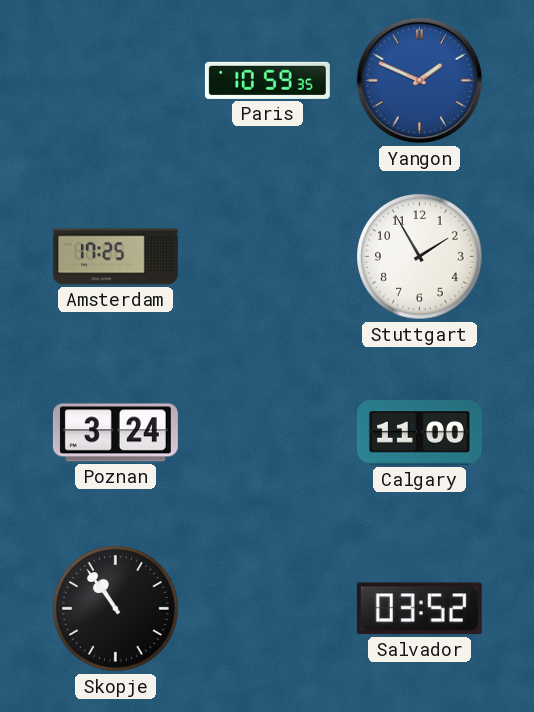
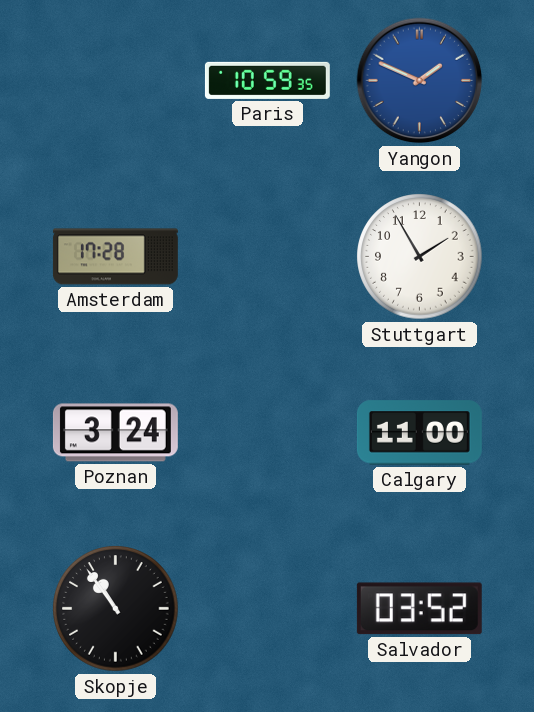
Amsterdam: 17:25 -> 17:28
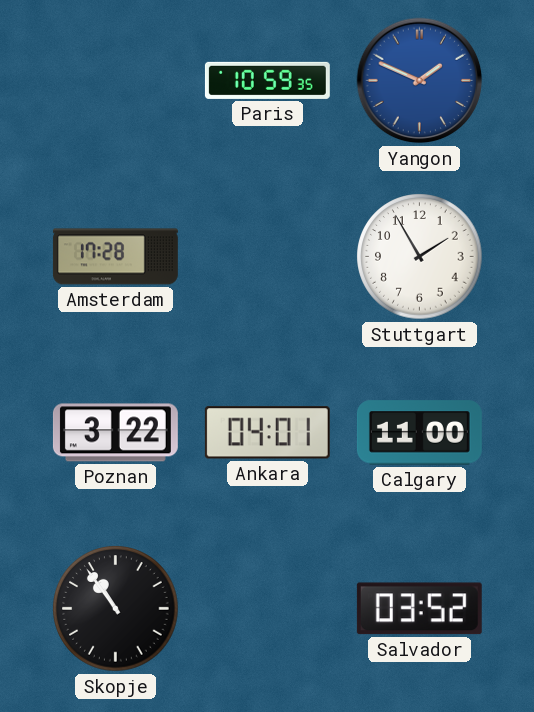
Poznan: 3:24 -> 3:22
Ankara: none -> 04:01
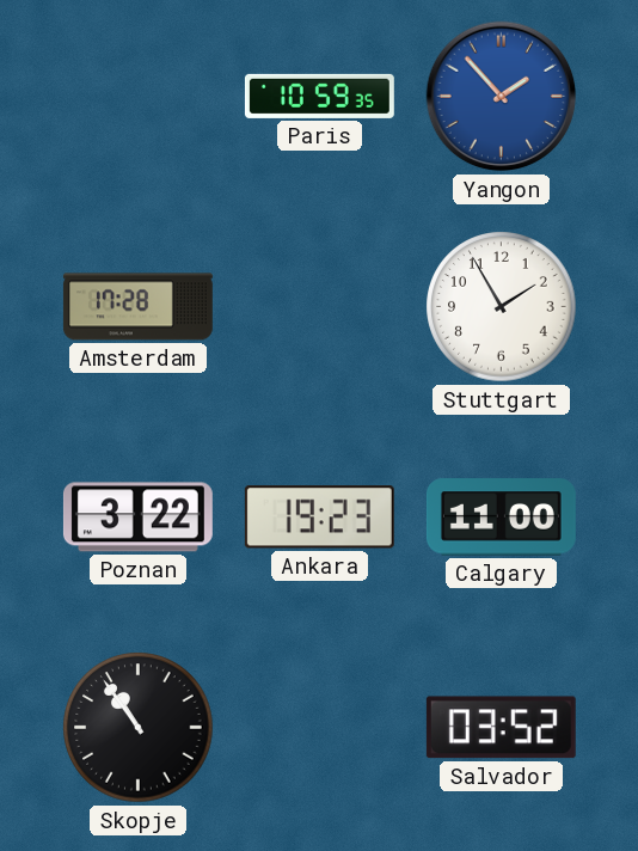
Yangon: 1:49 -> 1:53
Ankara: 04:01 -> 19:23
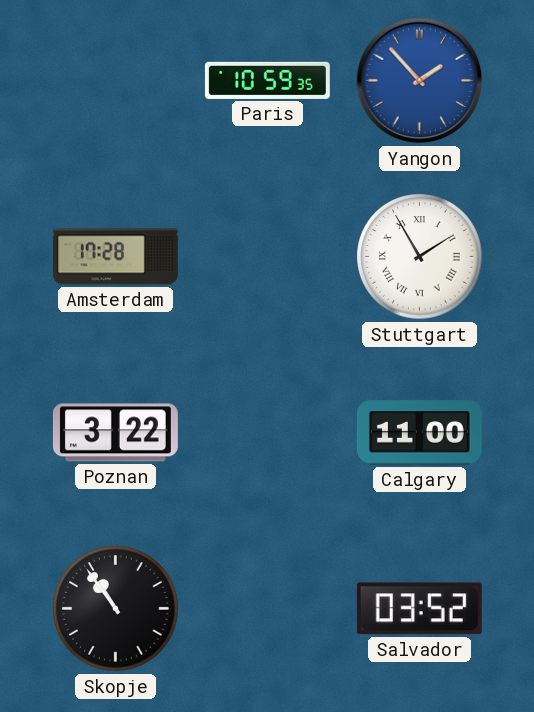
Stuttgart numerals: Arabic -> Roman
Ankara: 19:23 -> none
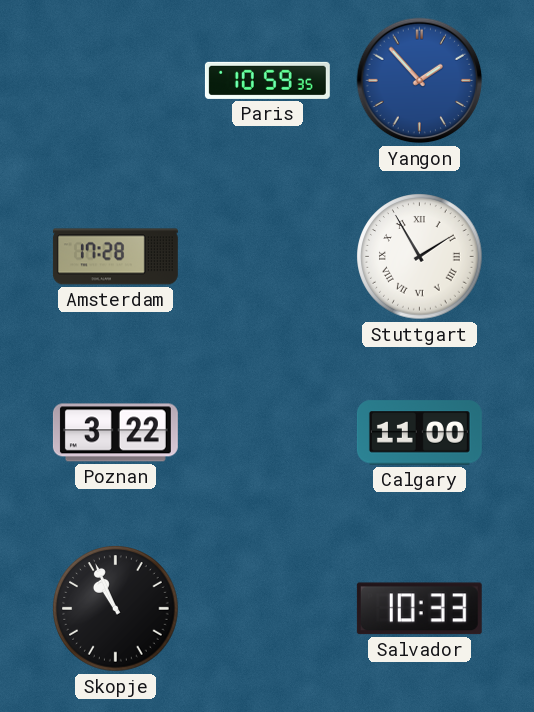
Skopje: 10:54 -> 10:56
Salvador: 03:52 -> 10:33
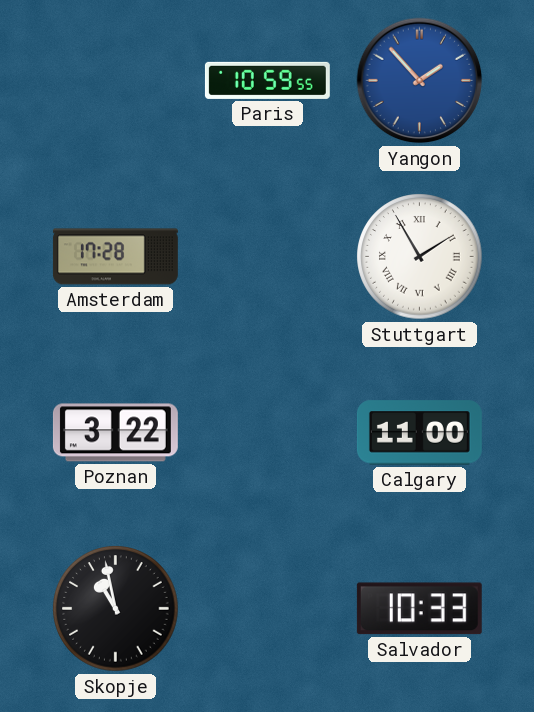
Paris: 10:59:35 -> 10:59:55
Skopje: 10:56 -> 10:58
